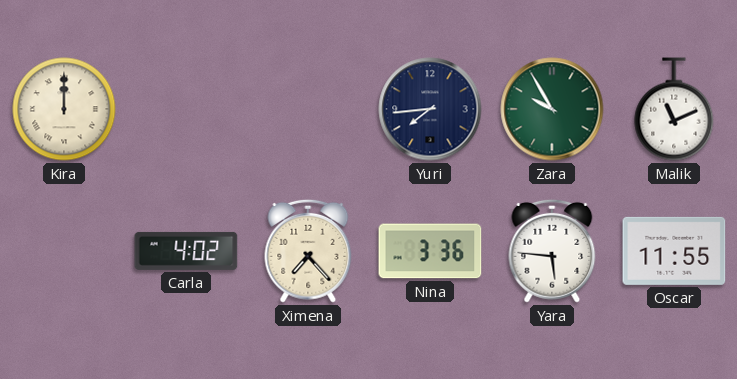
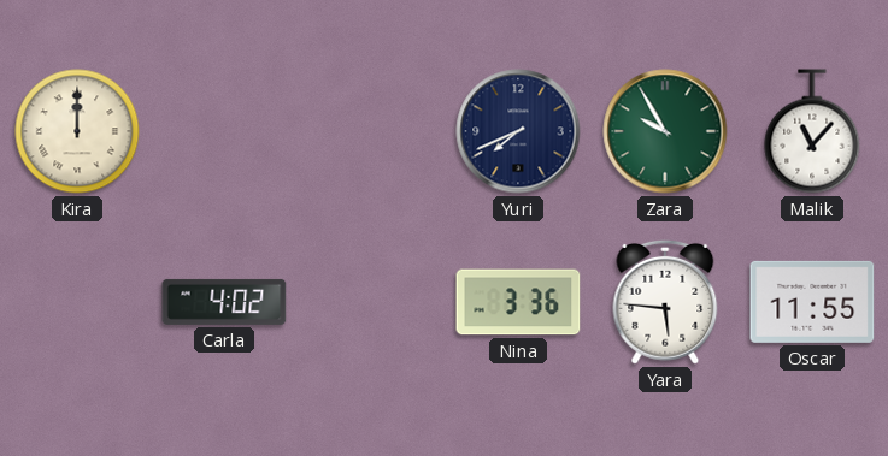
Yuri: 7:44 -> 7:41
Malik: 11:11 -> 11:07
Ximena: 7:23 -> none
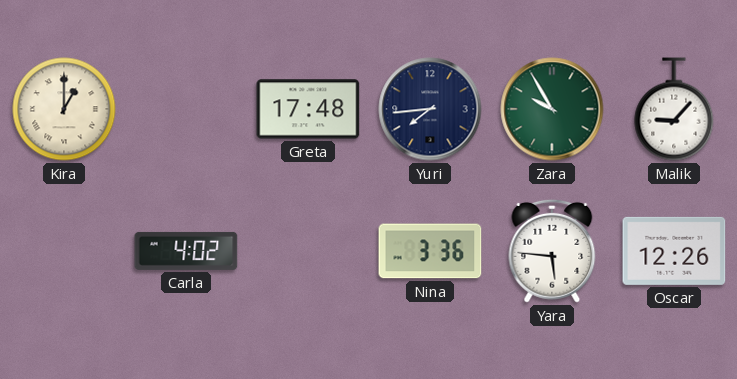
Kira: 12:00 -> 1:00
Greta: none -> 17:48
Yuri: 7:41 -> 7:44
Malik: 11:07 -> 9:07
Oscar: 11:55 -> 12:26
